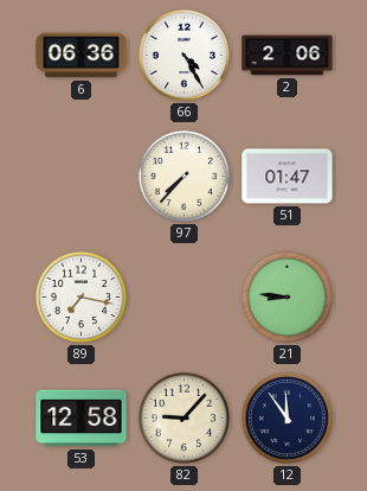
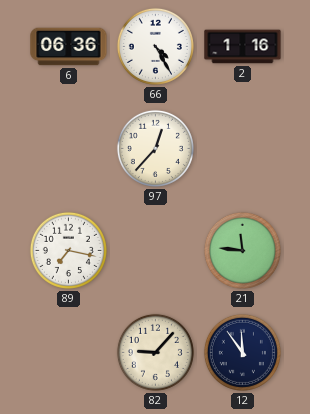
2: 2:06 -> 1:16
97: 7:37 -> 12:37
51: 01:47 -> none
21: 8:46 -> 11:46
53: 12:58 -> none
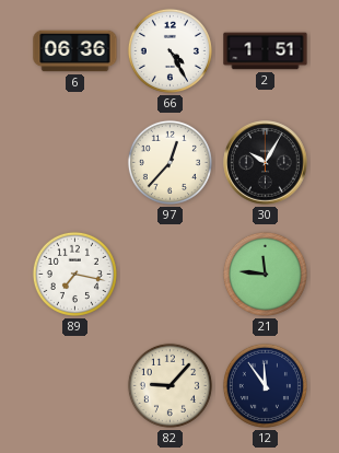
2: 1:16 -> 1:51
30: none -> 10:05
